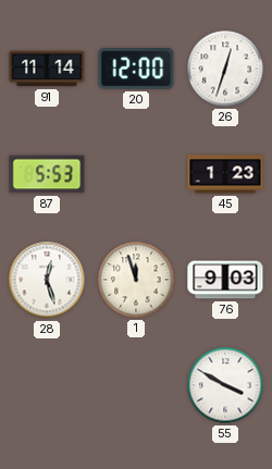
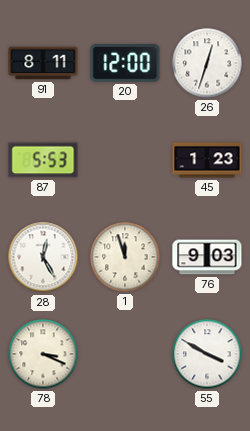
91: 11:14 -> 8:11
28: 12:27 -> 12:25
78: none -> 3:19
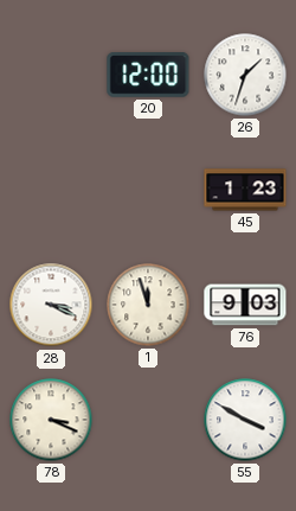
91: 8:11 -> none
26: 12:33 -> 1:33
87: 5:53 -> none
28: 12:25 -> 3:19
